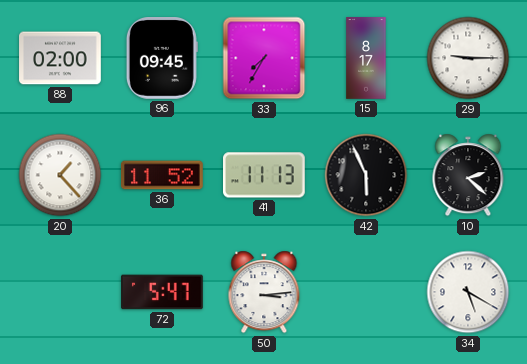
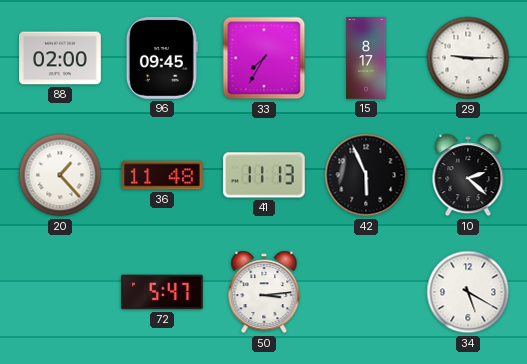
36: 11:52 -> 11:48
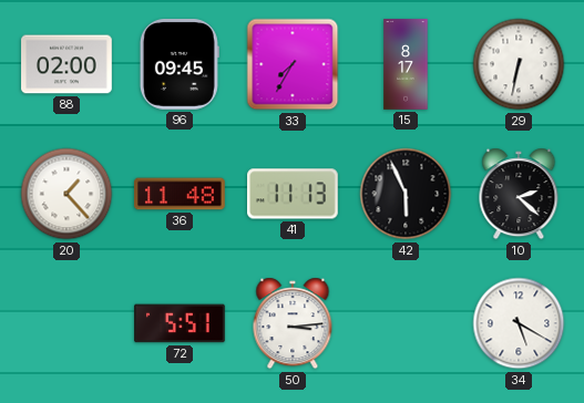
29: 9:15 -> 6:32
72: 5:47 -> 5:51
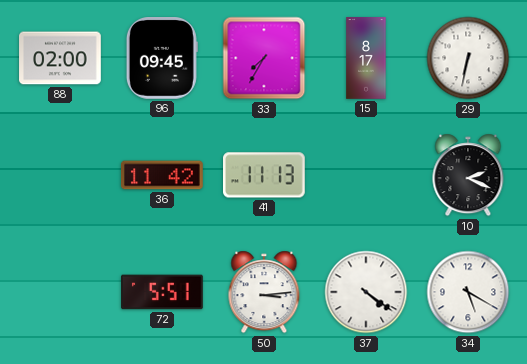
20: 1:23 -> none
36: 11:48 -> 11:42
42: 5:56 -> none
10: 2:22 -> 2:19
37: none -> 4:21
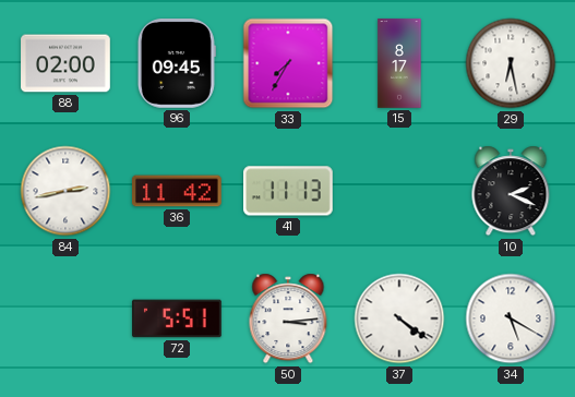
29: 6:32 -> 6:28
84: none -> 2:43
